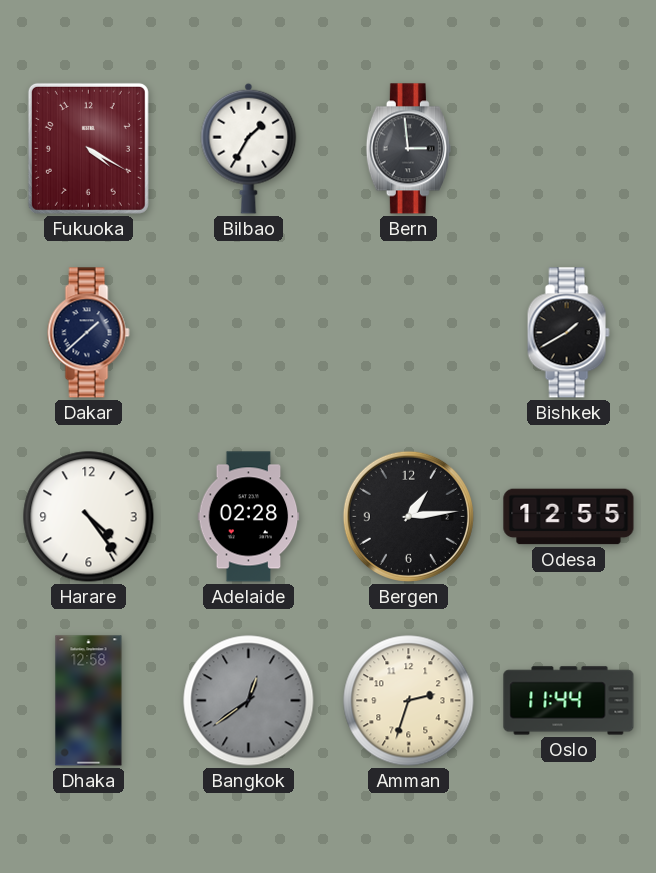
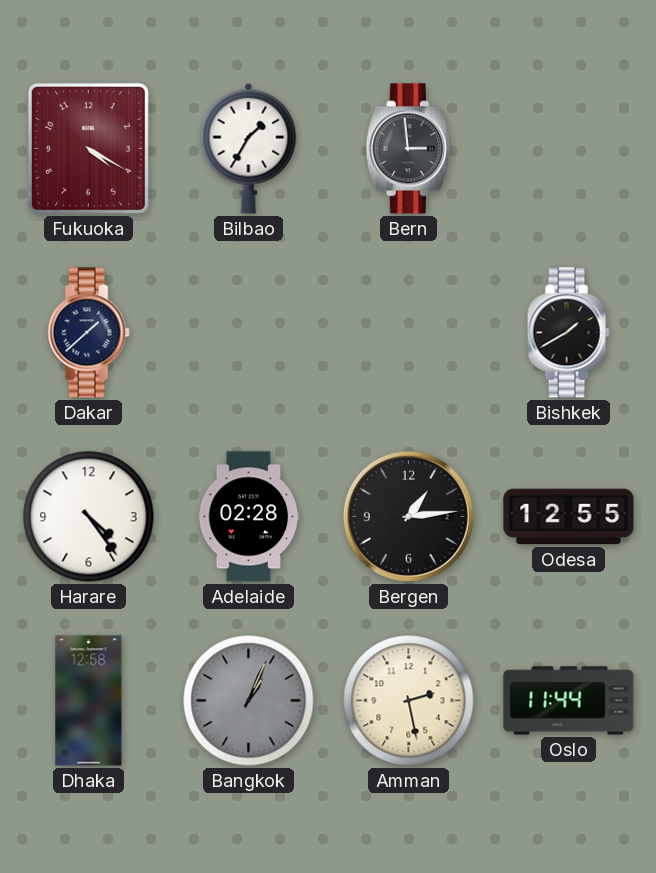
Bangkok: 12:39 -> 1:04
Amman: 2:33 -> 2:28
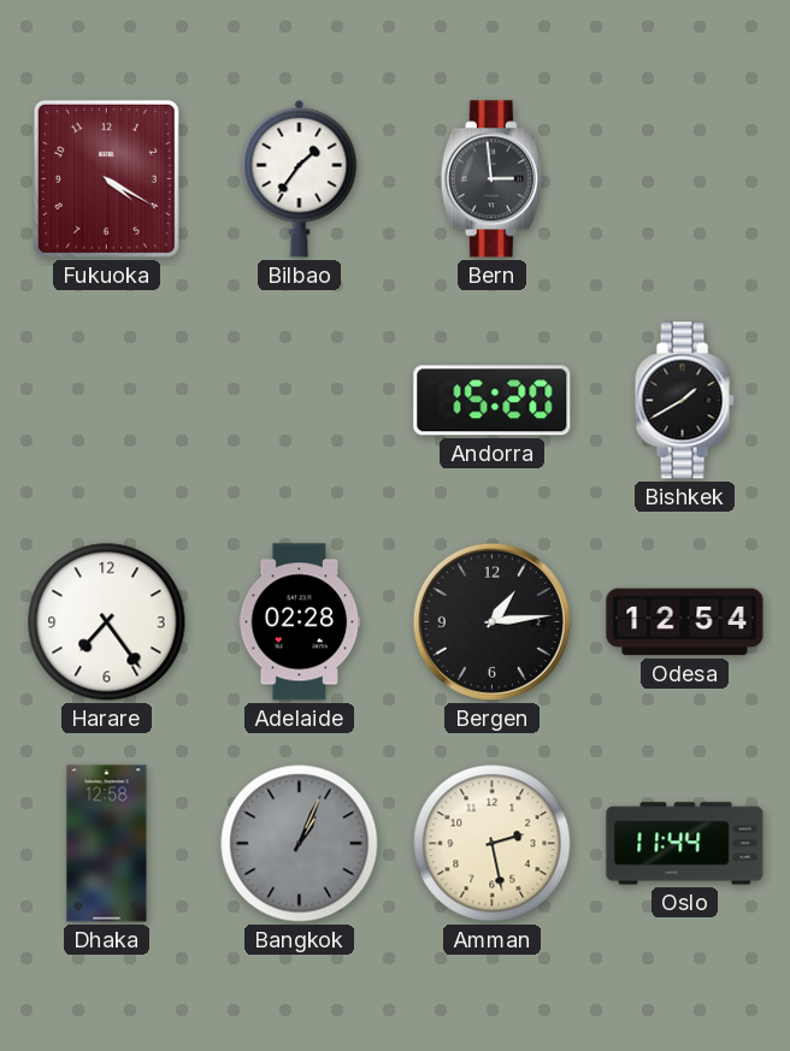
Bilbao: 1:35 -> 1:36
Dakar: 1:38 -> none
Andorra: none -> 15:20
Harare: 4:24 -> 7:24
Odesa: 12:55 -> 12:54
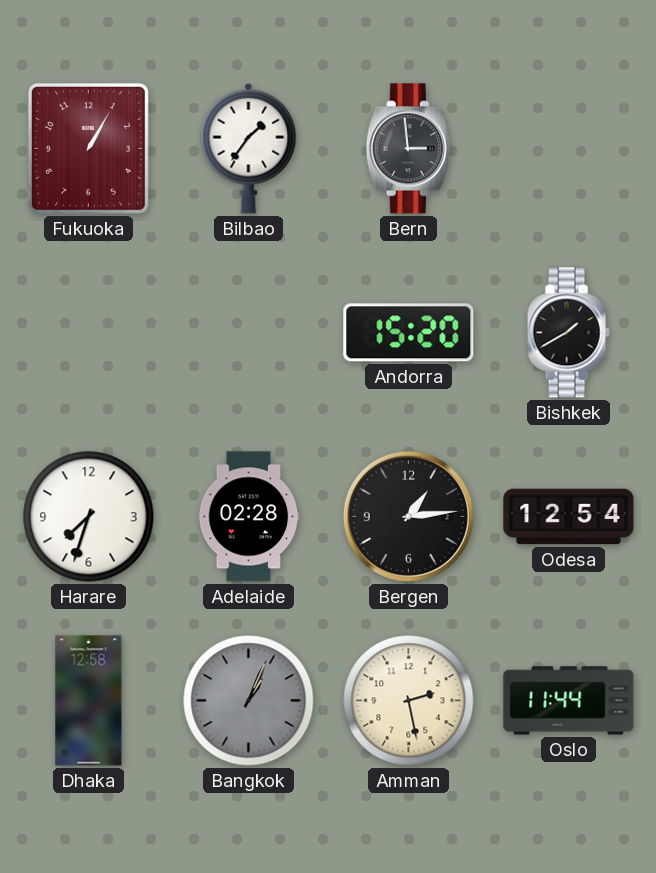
Fukuoka: 4:20 -> 1:05
Harare: 7:24 -> 7:33
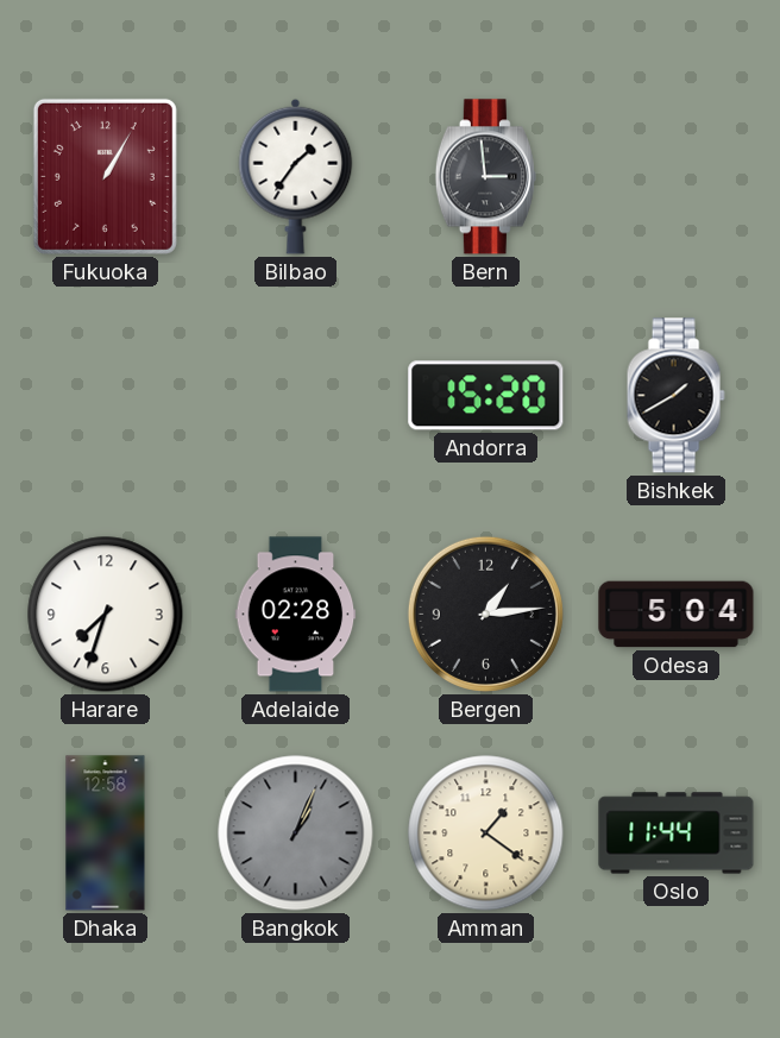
Odesa: 12:54 -> 5:04
Amman: 2:28 -> 1:21
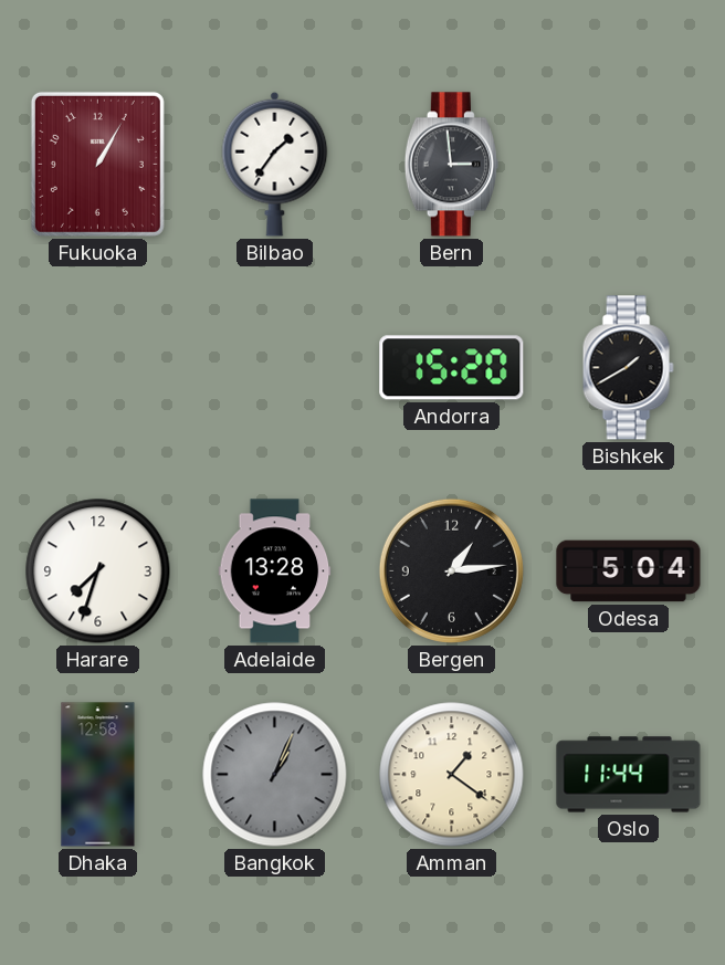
Adelaide: 02:28 -> 13:28
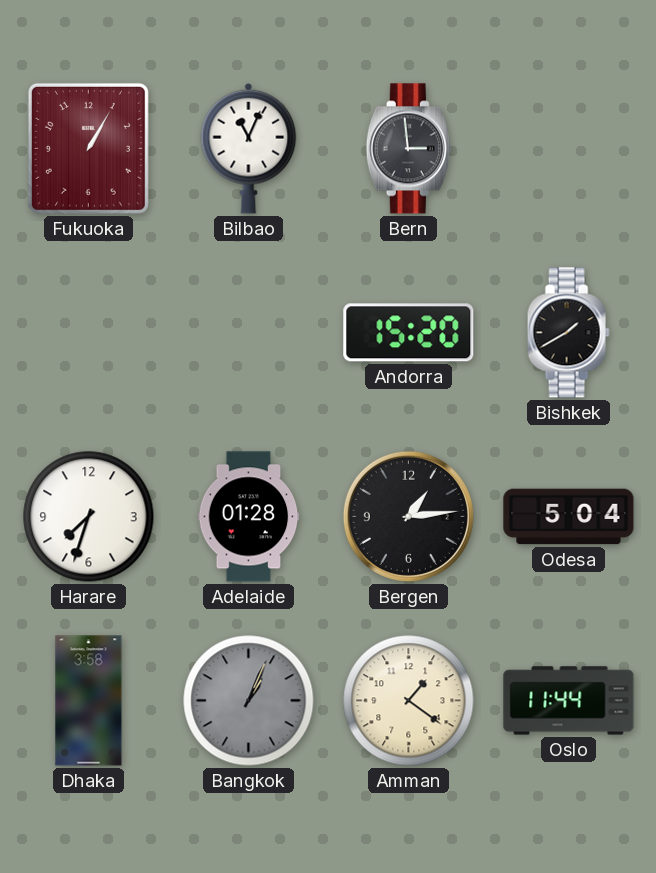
Bilbao: 1:36 -> 11:04
Adelaide: 13:28 -> 01:28
Dhaka: 12:58 -> 3:58
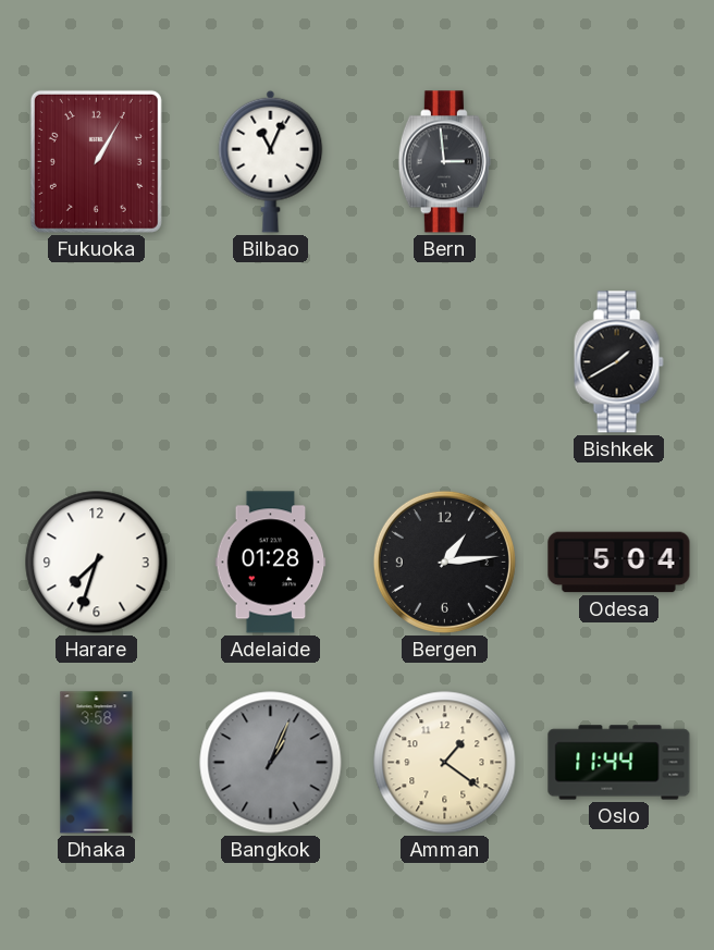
Andorra: 15:20 -> none
